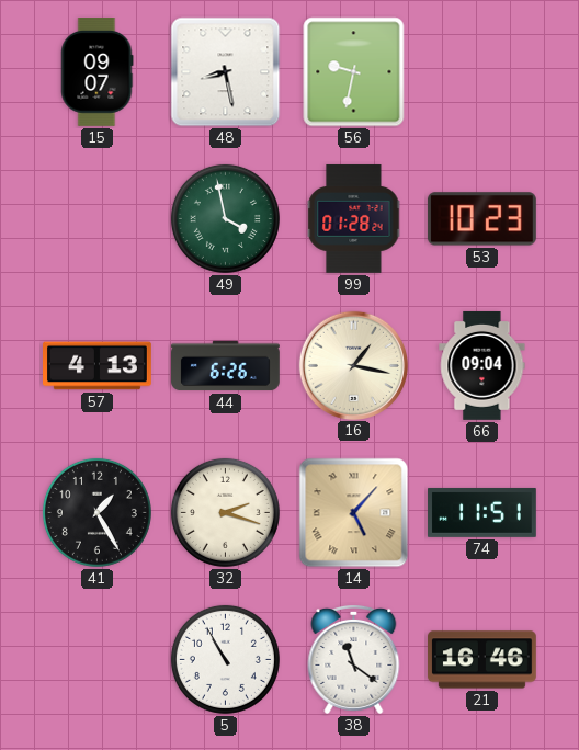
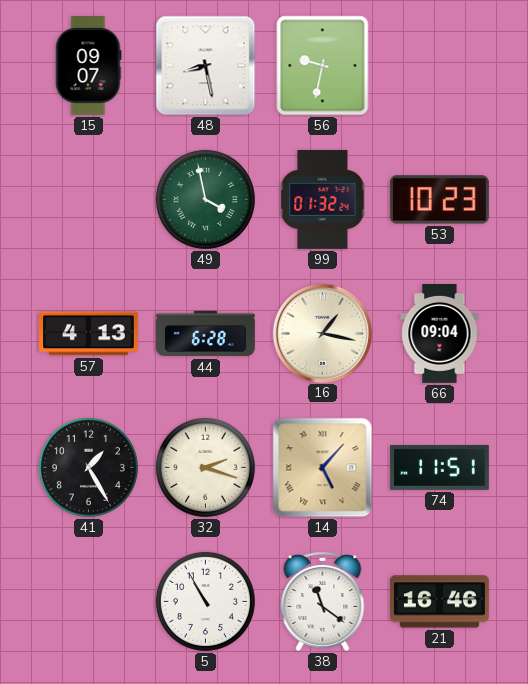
99: 01:28 -> 01:32
44: 6:26 -> 6:28
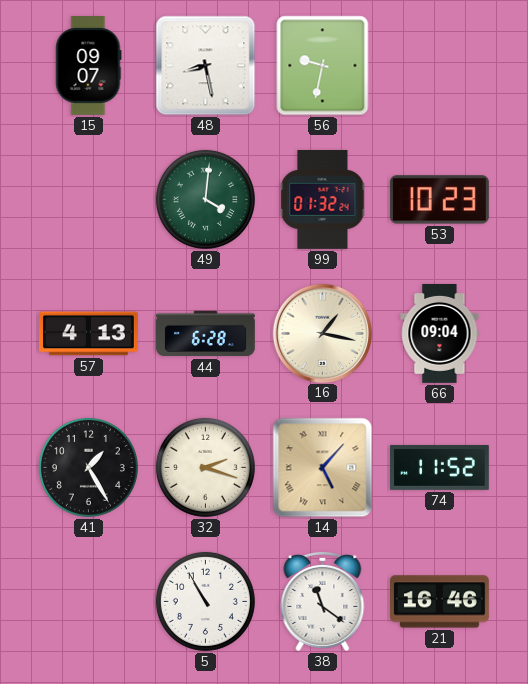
49: 3:58 -> 4:01
74: 11:51 -> 11:52
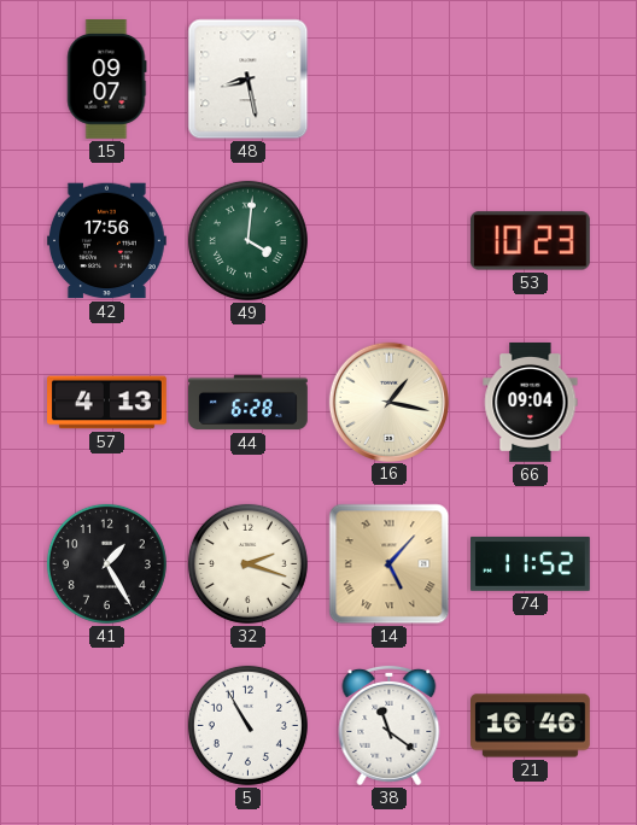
56: 9:32 -> none
42: none -> 17:56
99: 01:32 -> none
